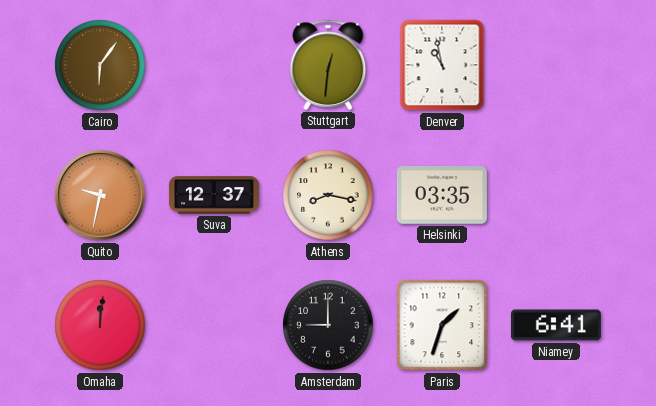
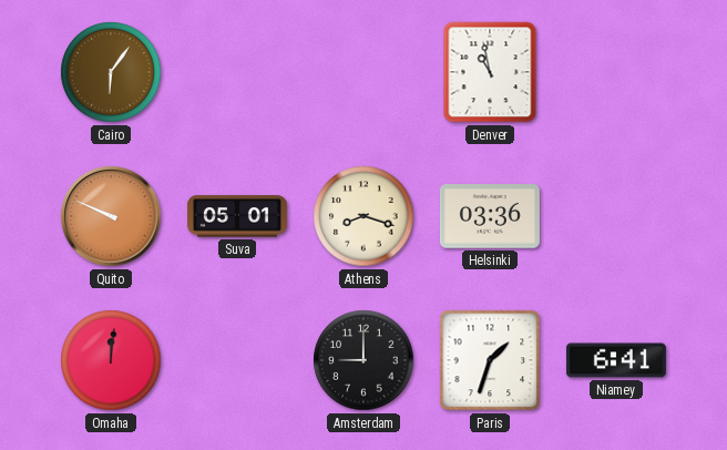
Stuttgart: 12:31 -> none
Quito: 9:32 -> 9:49
Suva: 12:37 -> 05:01
Athens: 8:17 -> 8:18
Helsinki: 03:35 -> 03:36
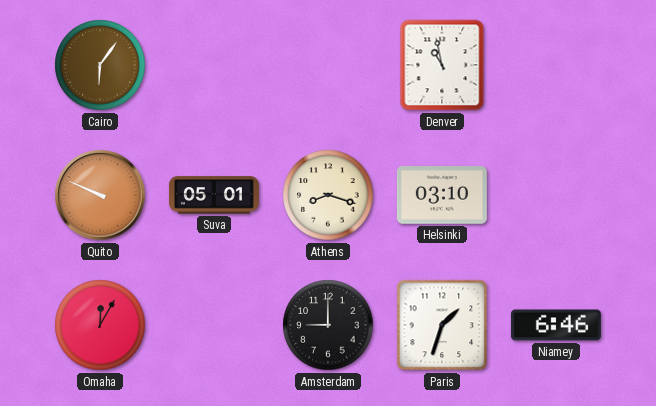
Helsinki: 03:36 -> 03:10
Omaha: 12:01 -> 12:05
Niamey: 6:41 -> 6:46
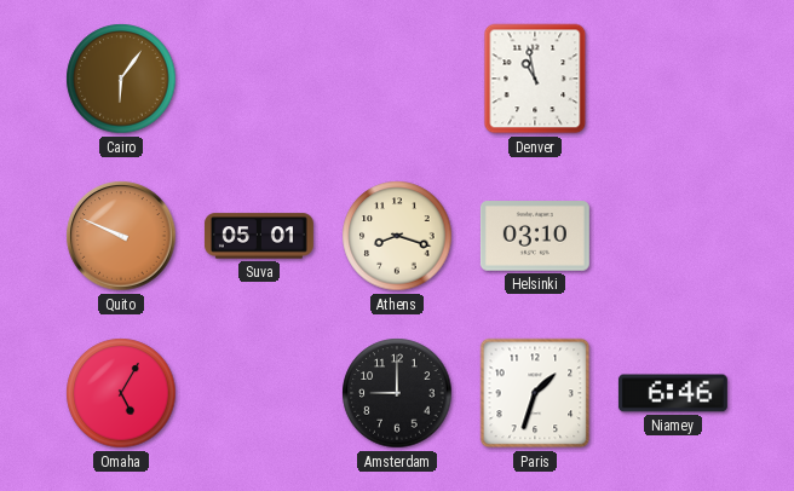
Omaha: 12:05 -> 5:05
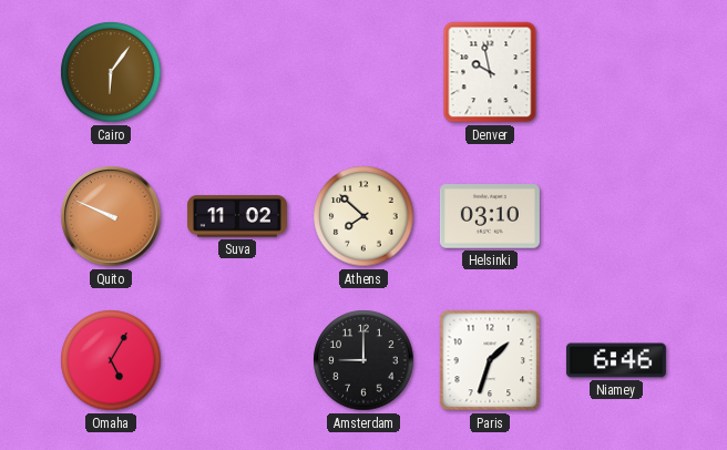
Denver: 10:58 -> 9:58
Suva: 05:01 -> 11:02
Athens: 8:18 -> 7:52
